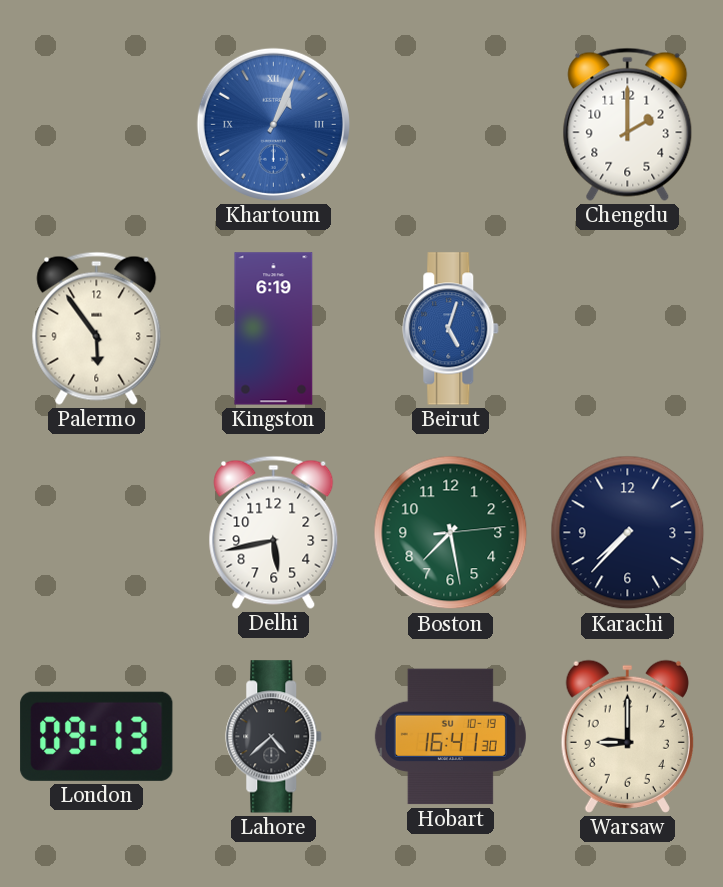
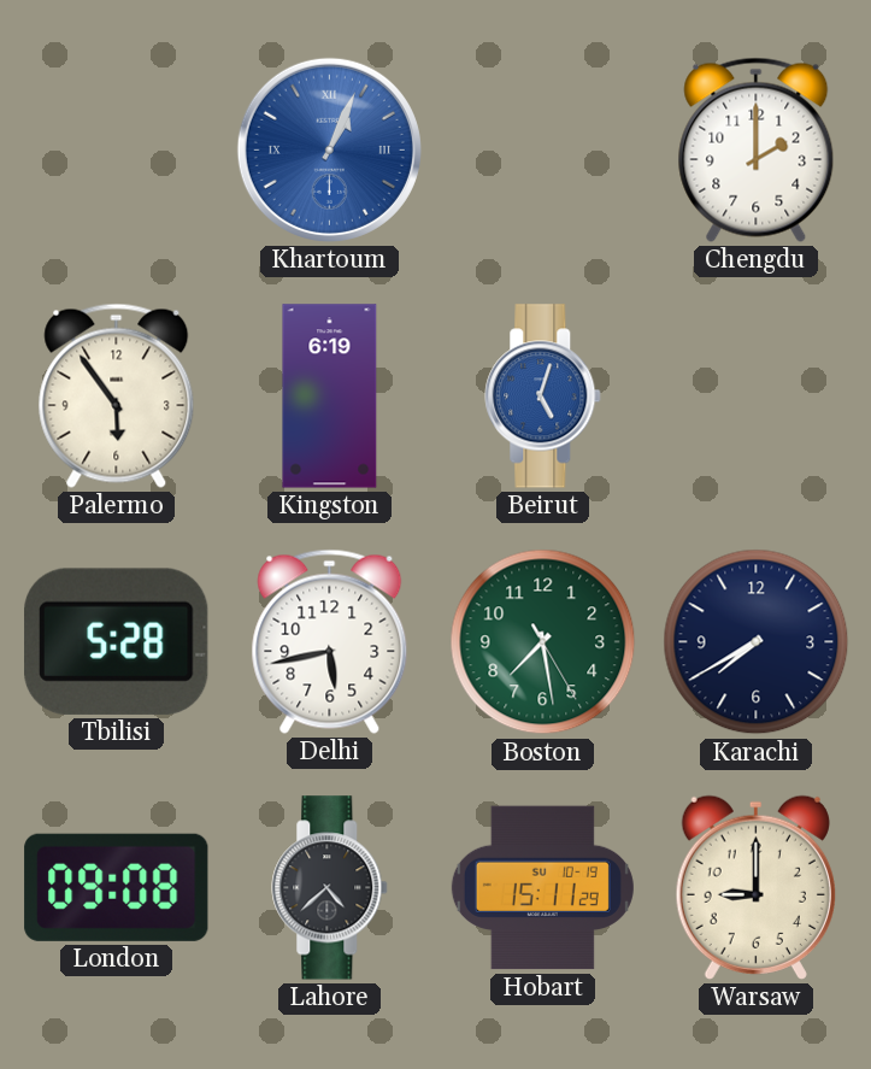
Tbilisi: none -> 5:28
Boston: 7:28:14 -> 7:28:25
Karachi: 7:37 -> 7:40
London: 09:13 -> 09:08
Hobart: 16:41 -> 15:11
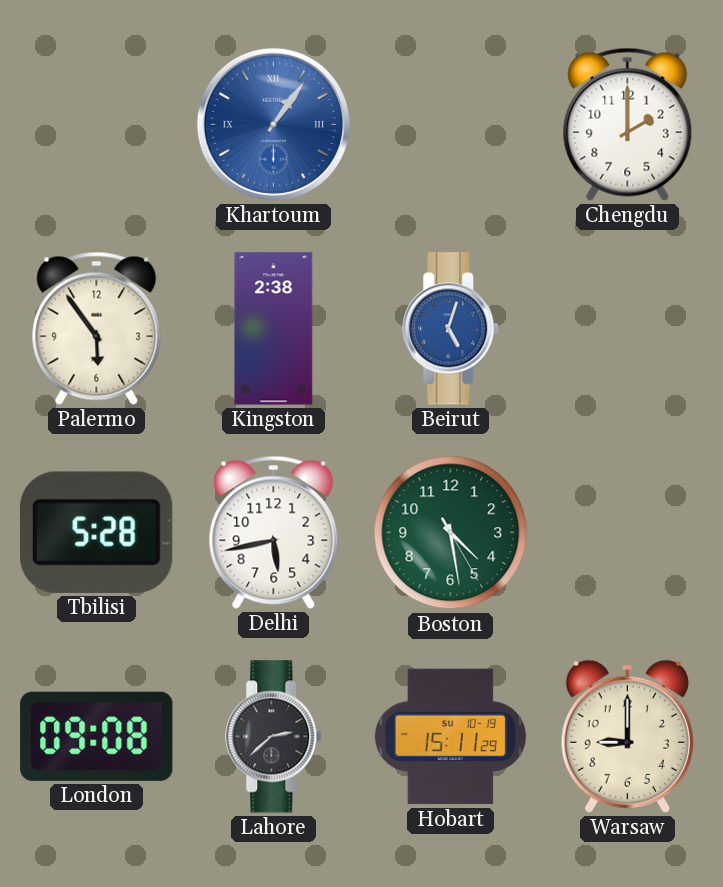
Khartoum: 1:04 -> 1:06
Kingston: 6:19 -> 2:38
Boston: 7:28 -> 4:28
Karachi: 7:40 -> none
Lahore: 4:38 -> 2:38
